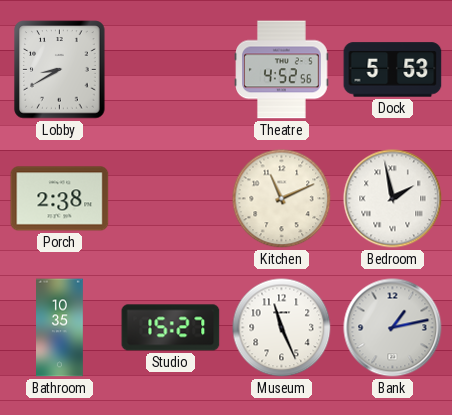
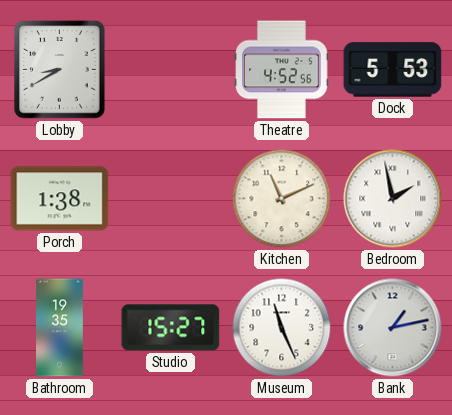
Porch: 2:38 -> 1:38
Bathroom: 10:35 -> 19:35
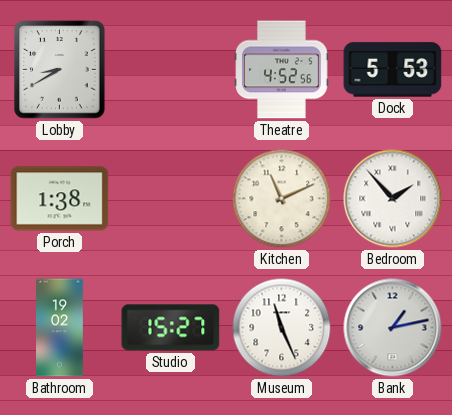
Bedroom: 1:58 -> 1:53
Bathroom: 19:35 -> 19:02
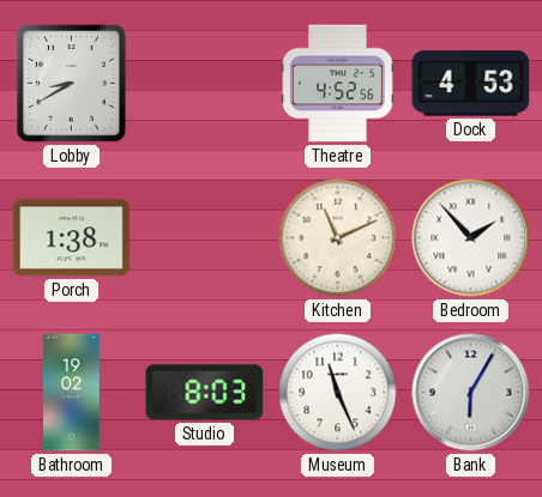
Dock: 5:53 -> 4:53
Studio: 15:27 -> 8:03
Bank: 1:13 -> 6:05
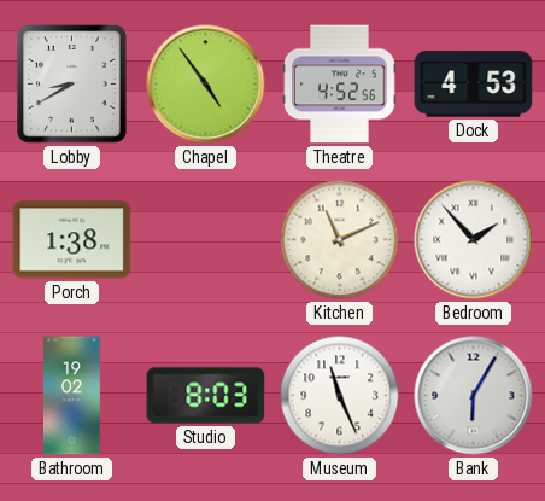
Chapel: none -> 4:54
